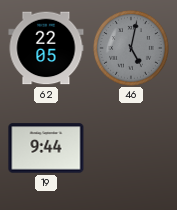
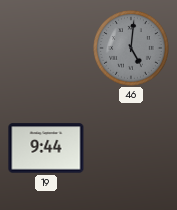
62: 22:05 -> none
46: 5:02 -> 5:01
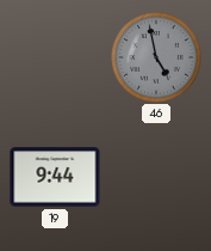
46: 5:01 -> 4:58
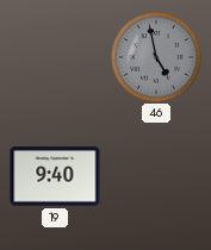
19: 9:44 -> 9:40
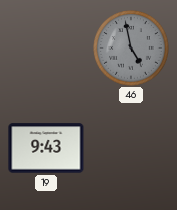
19: 9:40 -> 9:43
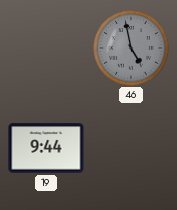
19: 9:43 -> 9:44
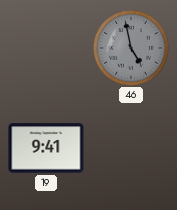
19: 9:44 -> 9:41
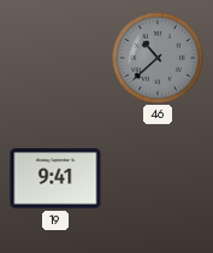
46: 4:58 -> 10:38
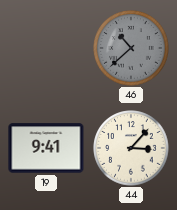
44: none -> 3:07
